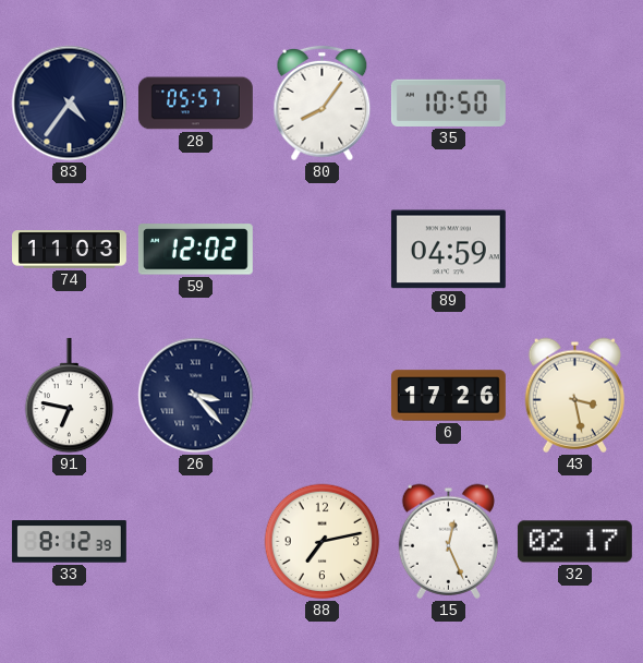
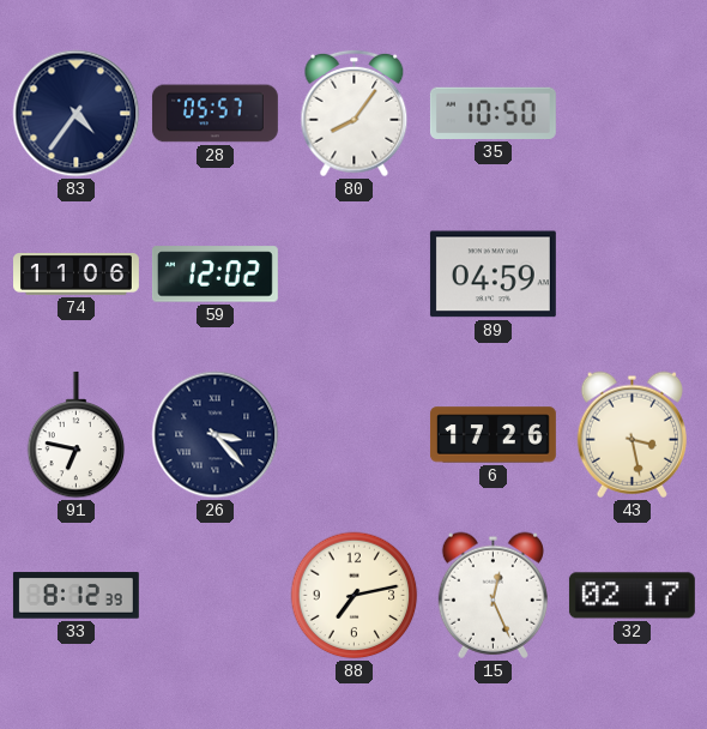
74: 11:03 -> 11:06
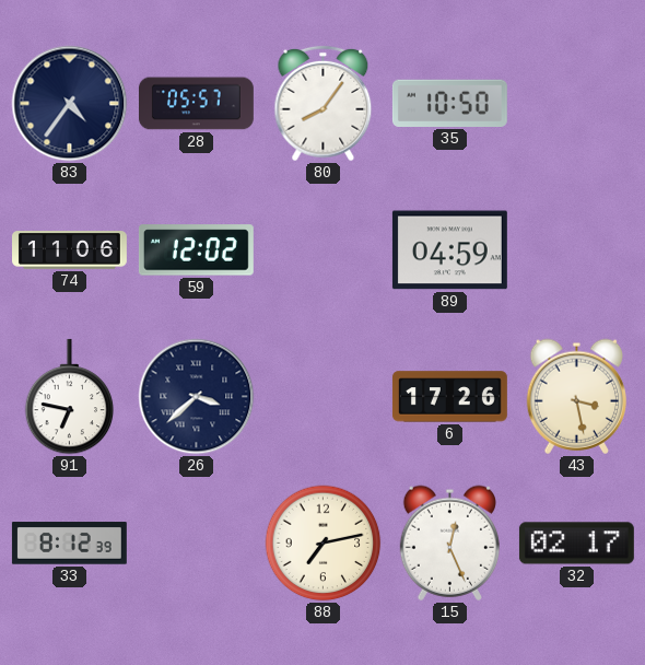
26: 3:23 -> 3:38
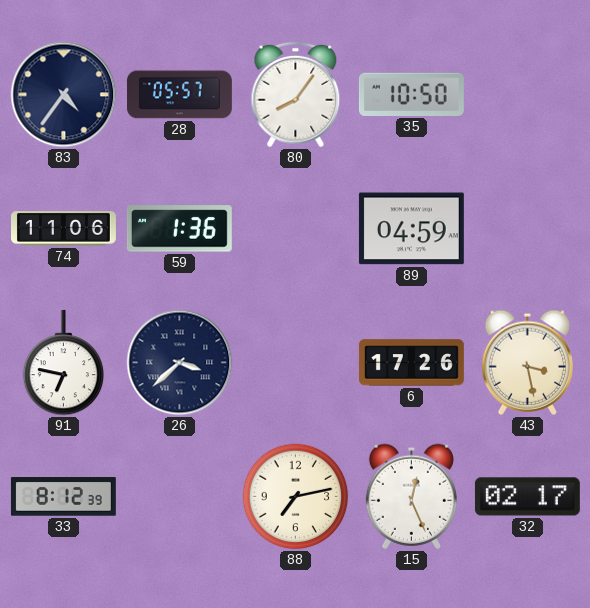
59: 12:02 -> 1:36
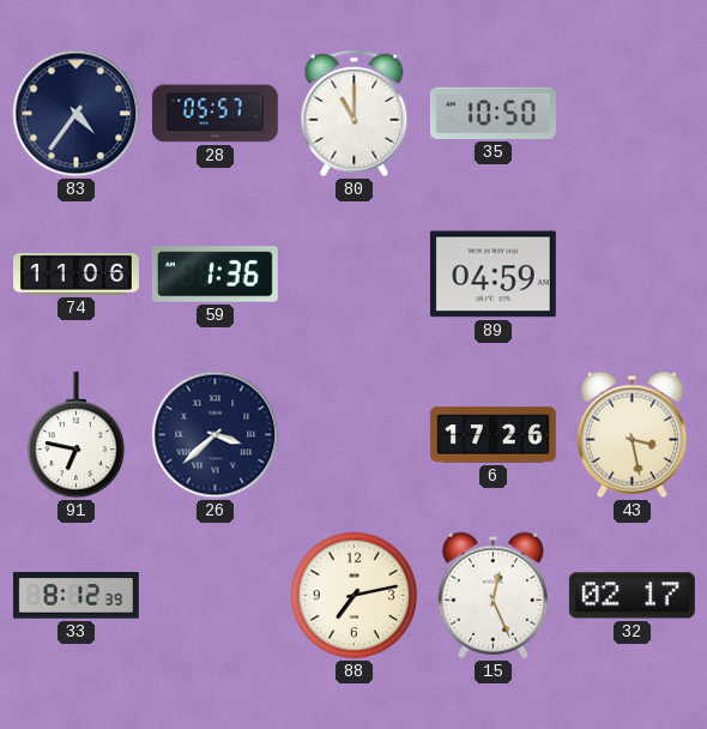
80: 8:06 -> 11:00
